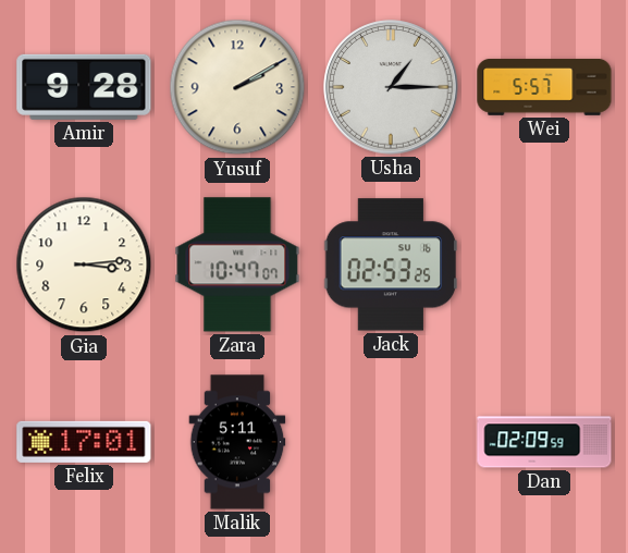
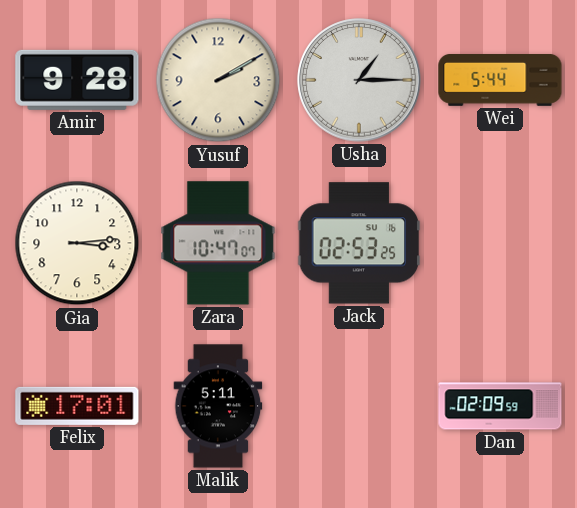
Wei: 5:57 -> 5:44
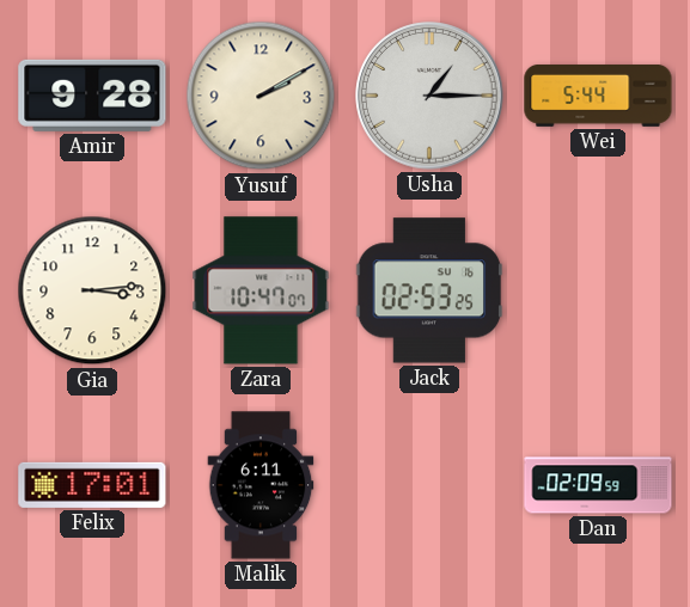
Malik: 5:11 -> 6:11
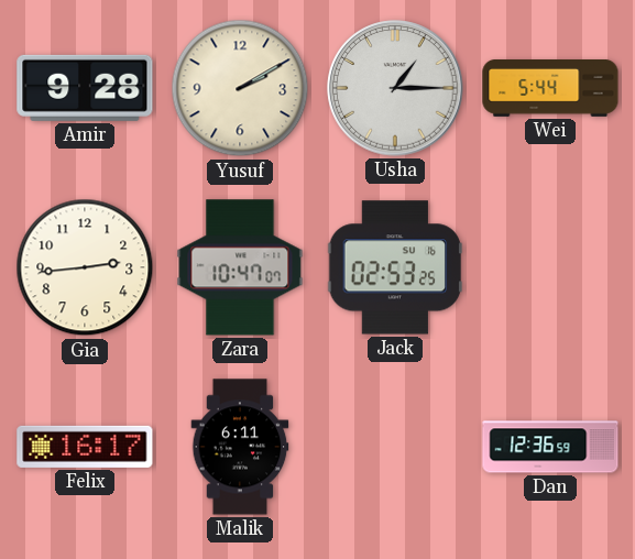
Gia: 3:14 -> 2:44
Felix: 17:01 -> 16:17
Dan: 02:09 -> 12:36
